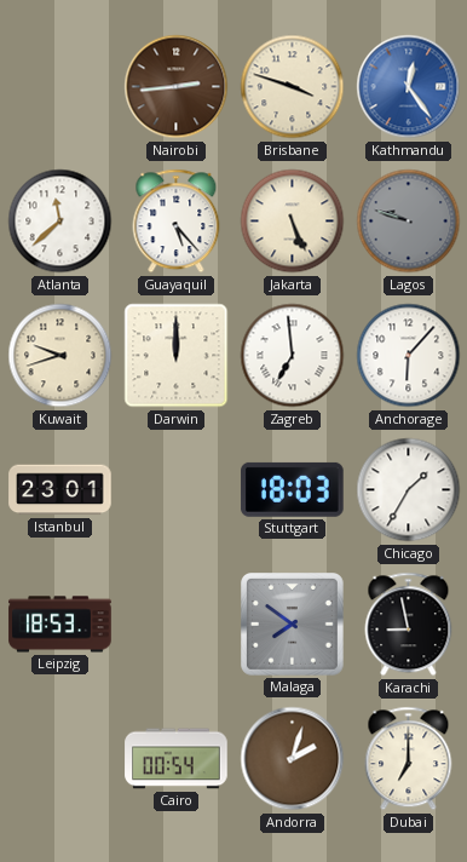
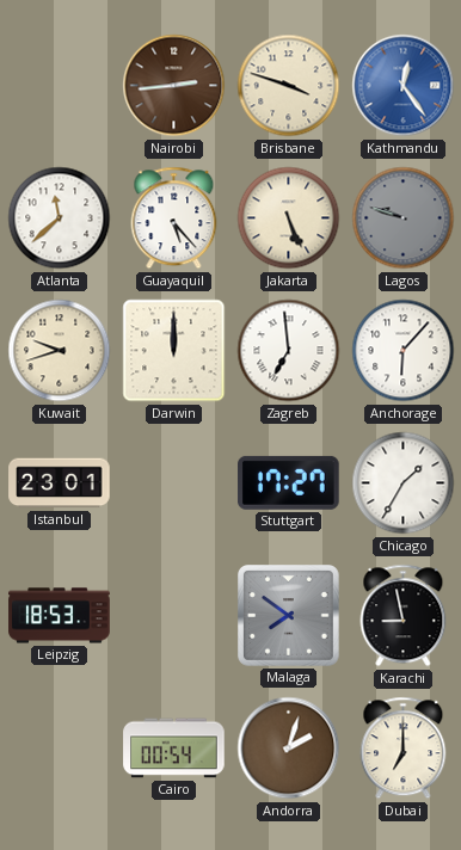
Stuttgart: 18:03 -> 17:27
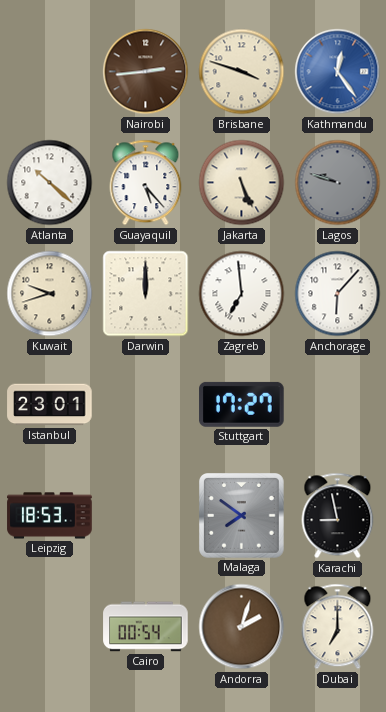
Atlanta: 11:38 -> 10:22
Chicago: 1:35 -> none
